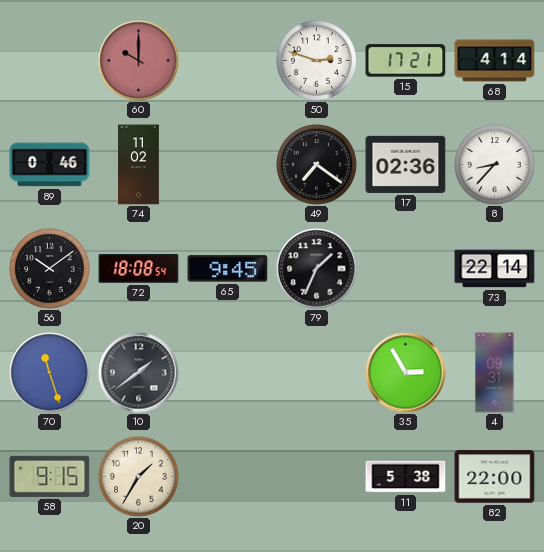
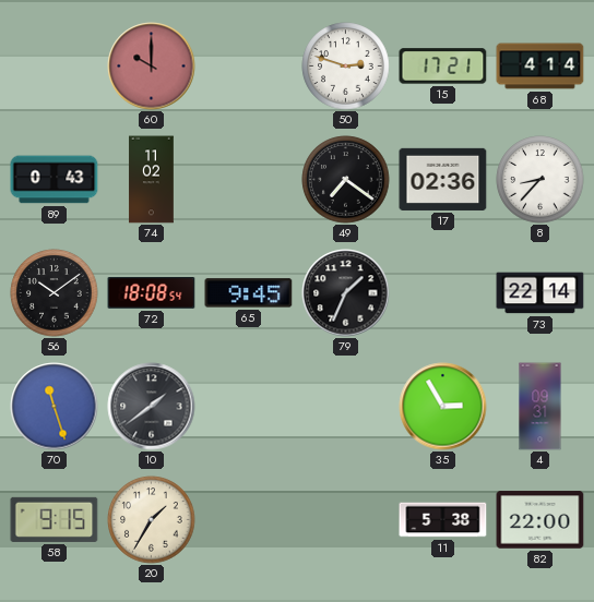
89: 0:46 -> 0:43
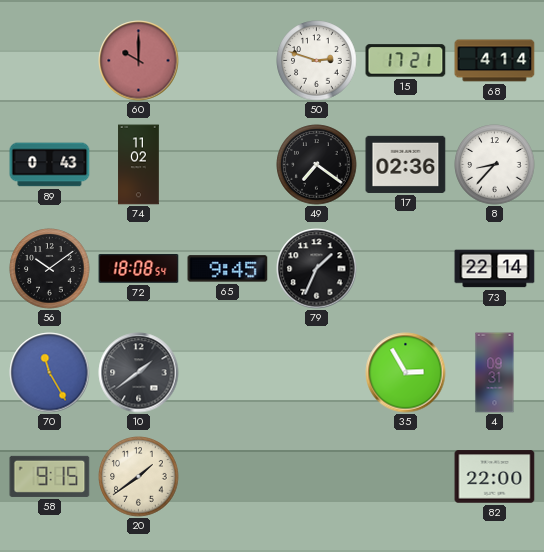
70: 11:27 -> 11:25
20: 1:35 -> 1:39
11: 5:38 -> none
